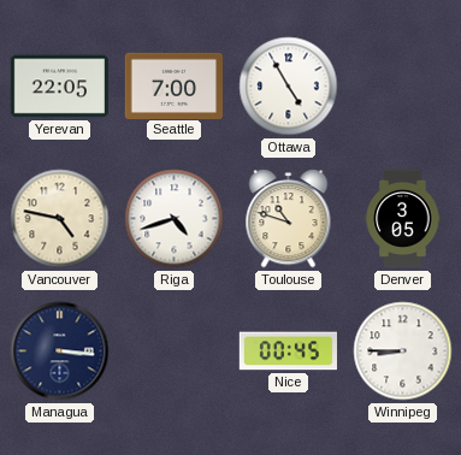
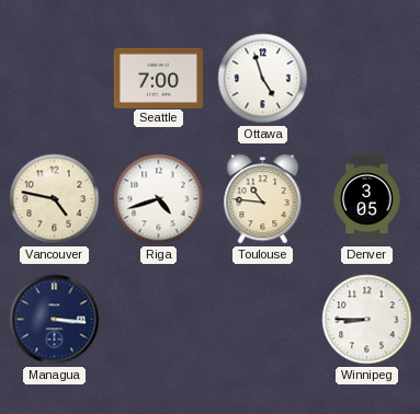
Yerevan: 22:05 -> none
Ottawa: 4:55 -> 4:57
Toulouse: 10:48 -> 10:46
Nice: 00:45 -> none
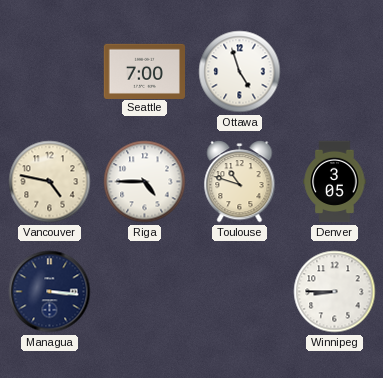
Riga: 4:42 -> 4:45
Toulouse: 10:46 -> 10:48
